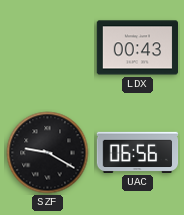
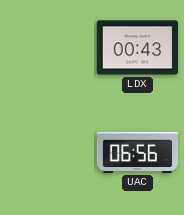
SZF: 9:20 -> none
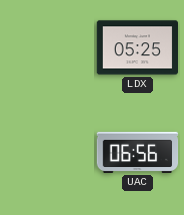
LDX: 00:43 -> 05:25
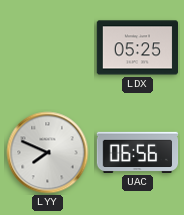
LYY: none -> 7:49
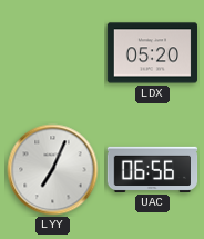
LDX: 05:25 -> 05:20
LYY: 7:49 -> 7:04
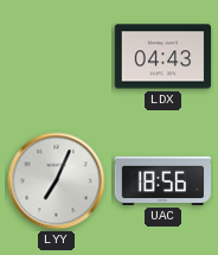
LDX: 05:20 -> 04:43
UAC: 06:56 -> 18:56
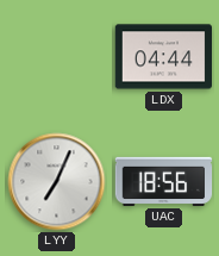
LDX: 04:43 -> 04:44
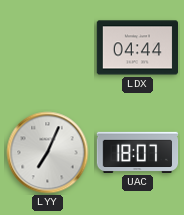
UAC: 18:56 -> 18:07
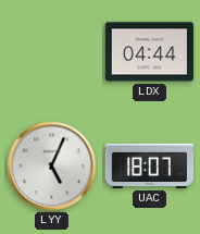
LYY: 7:04 -> 5:04
